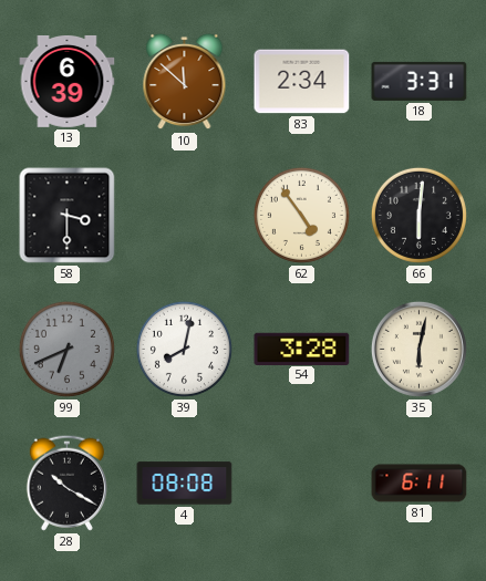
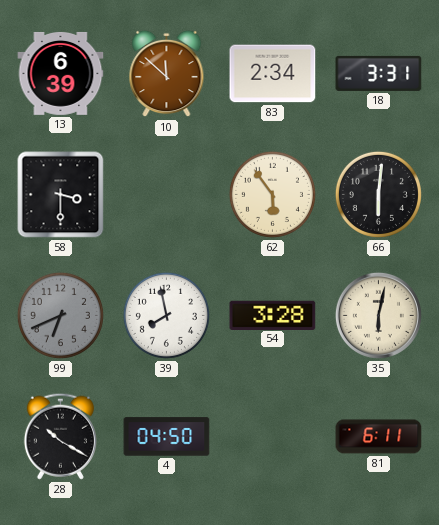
62: 4:54 -> 5:54
39: 8:02 -> 7:58
4: 08:08 -> 04:50
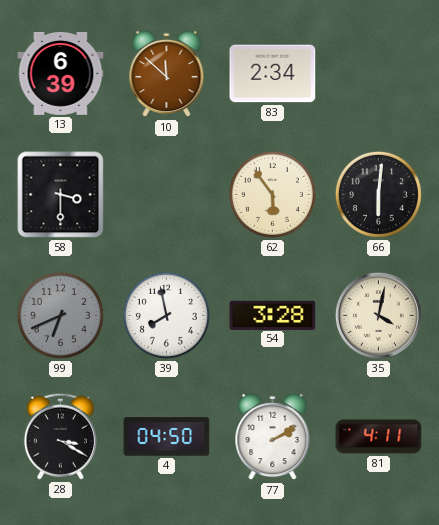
18: 3:31 -> none
35: 6:02 -> 4:02
28: 10:20 -> 3:20
77: none -> 2:10
81: 6:11 -> 4:11
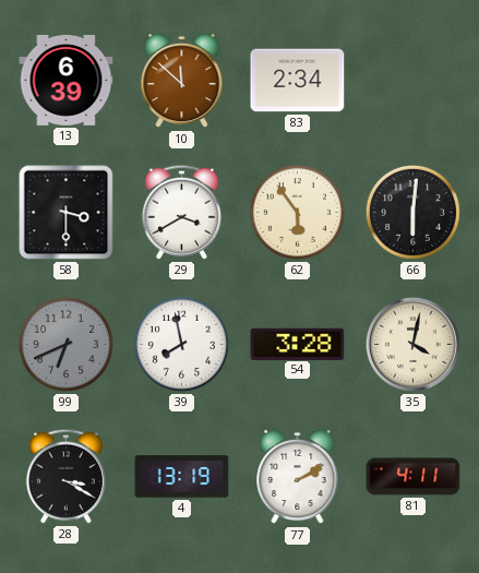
29: none -> 3:40
4: 04:50 -> 13:19
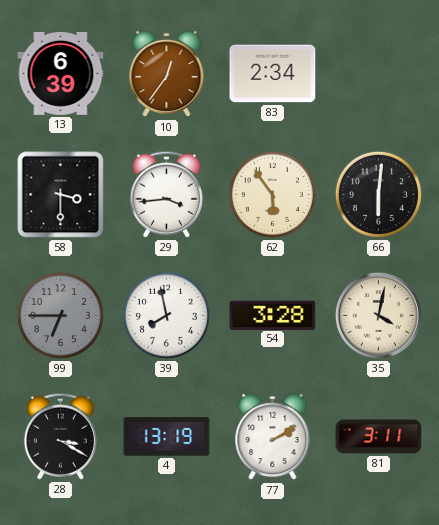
10: 11:52 -> 12:36
29: 3:40 -> 3:44
99: 6:41 -> 6:45
81: 4:11 -> 3:11
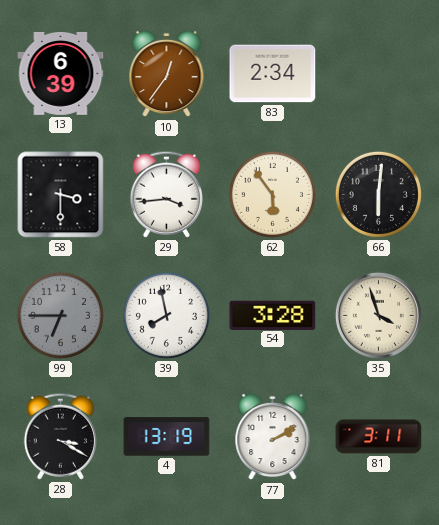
35: 4:02 -> 3:57
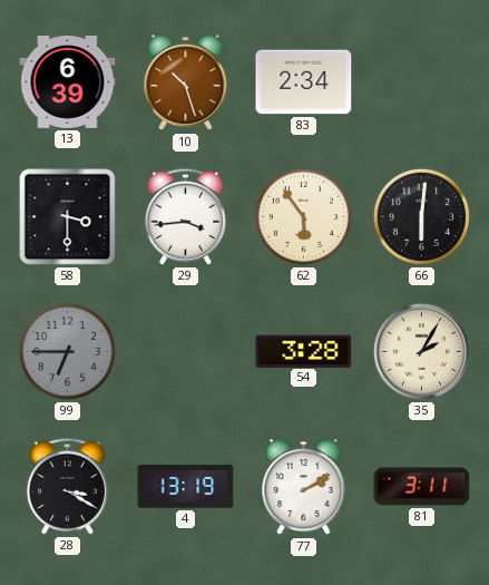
10: 12:36 -> 10:27
39: 7:58 -> none
35: 3:57 -> 2:05
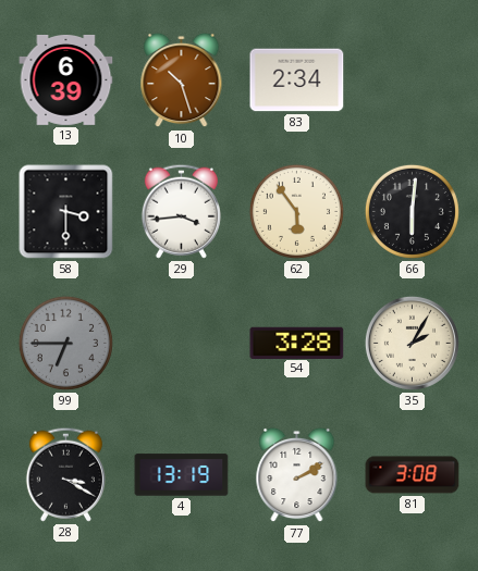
81: 3:11 -> 3:08
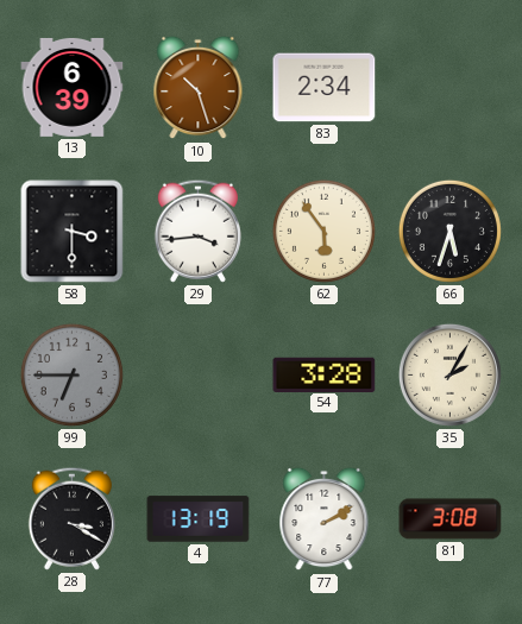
66: 6:01 -> 5:33
